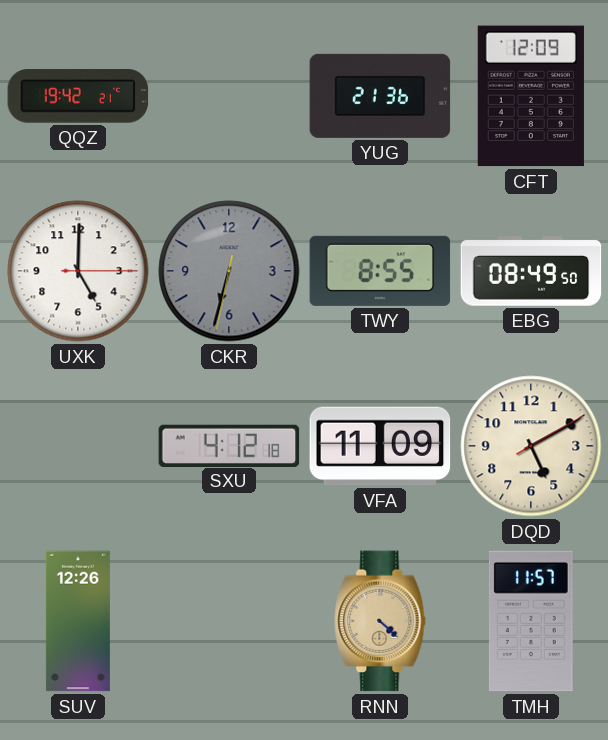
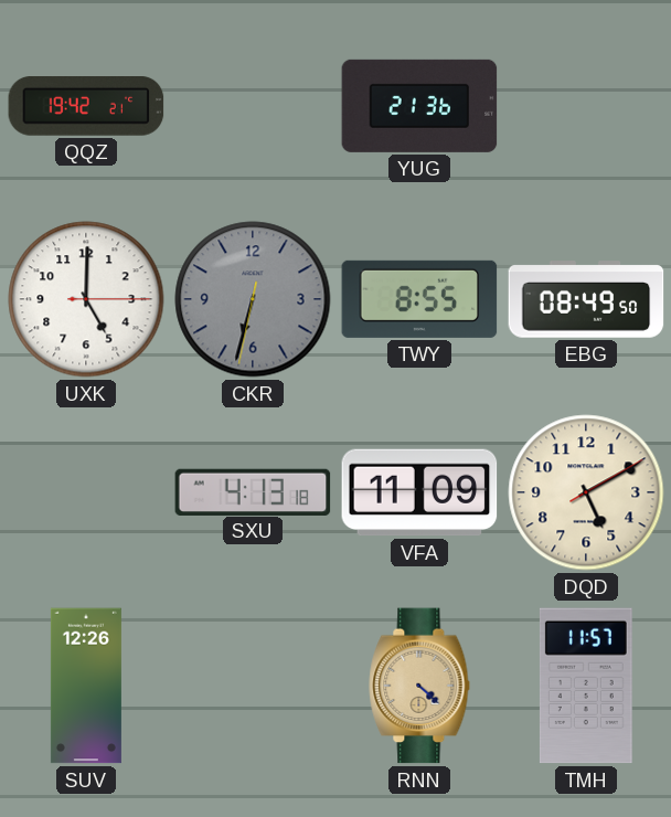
CFT: 12:09 -> none
SXU: 4:12 -> 4:13
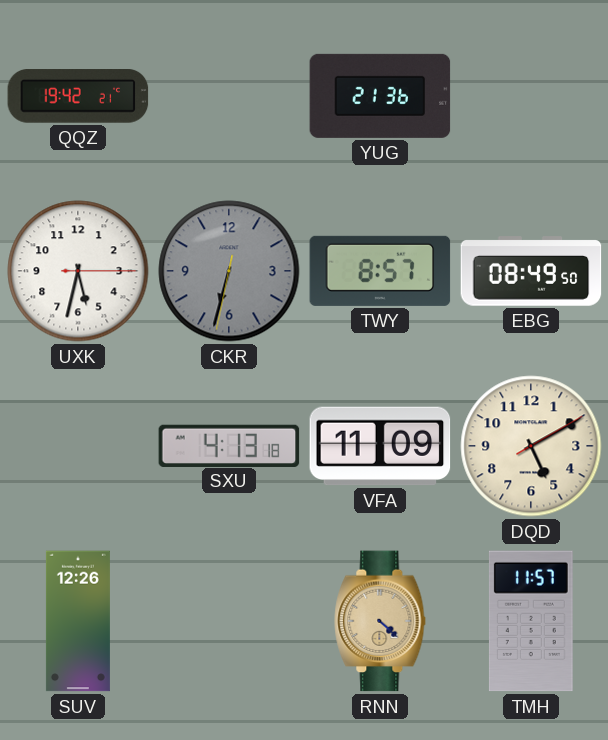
UXK: 5:00 -> 5:32
TWY: 8:55 -> 8:57
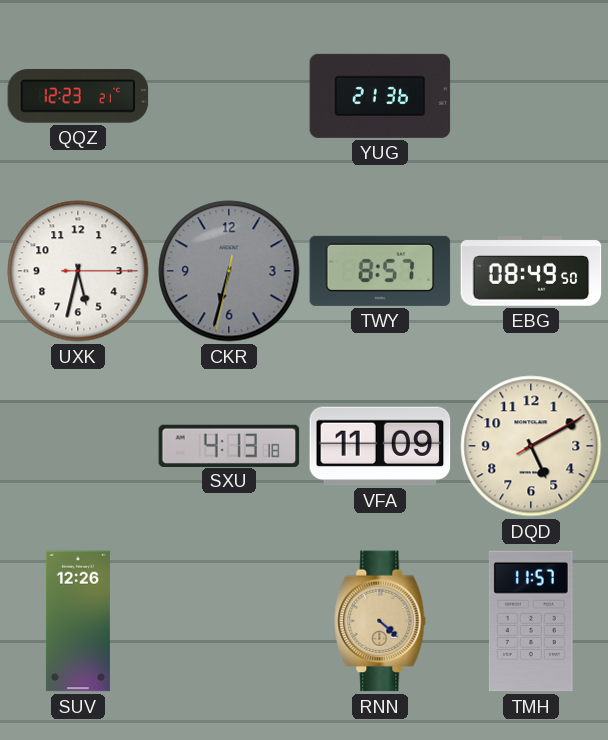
QQZ: 19:42 -> 12:23
